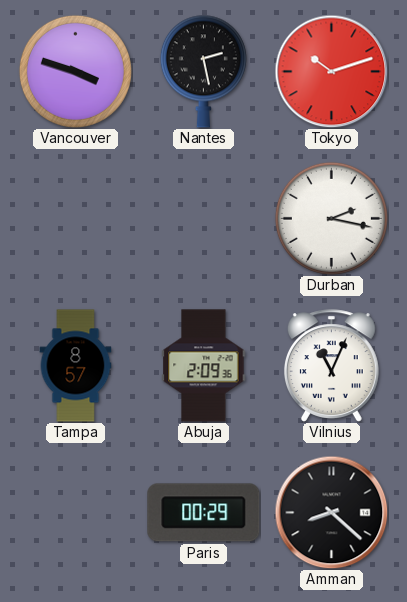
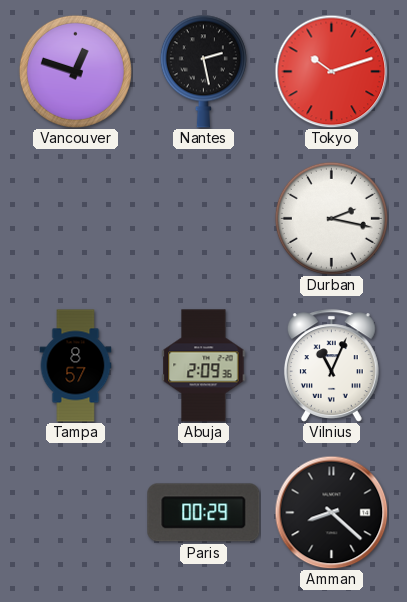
Vancouver: 3:48 -> 12:48
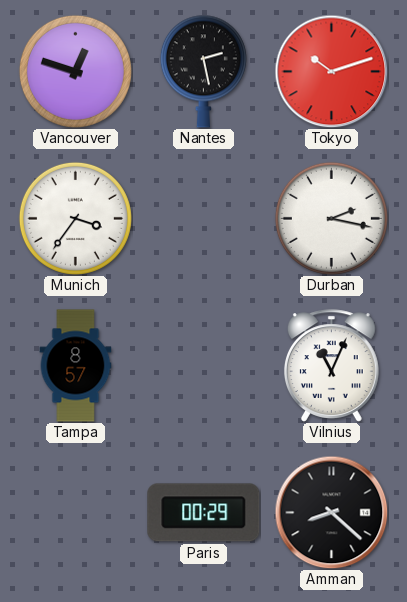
Munich: none -> 3:36
Abuja: 2:09 -> none
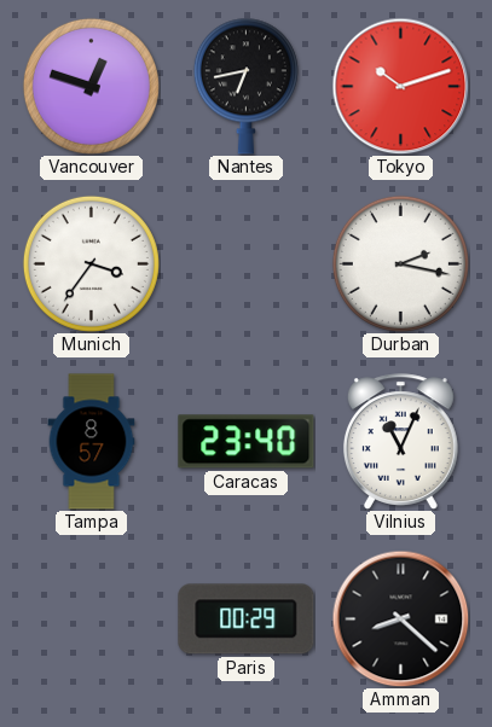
Nantes: 2:28 -> 6:43
Caracas: none -> 23:40
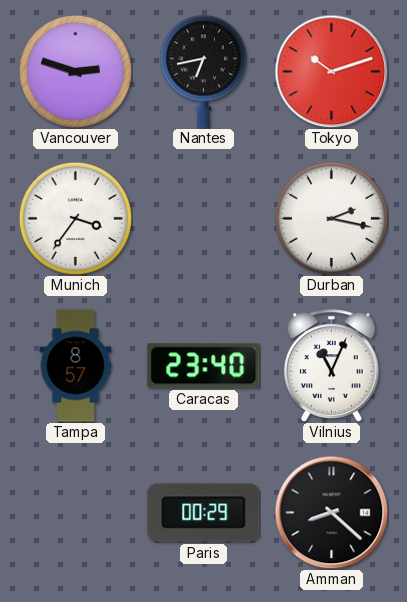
Vancouver: 12:48 -> 2:48
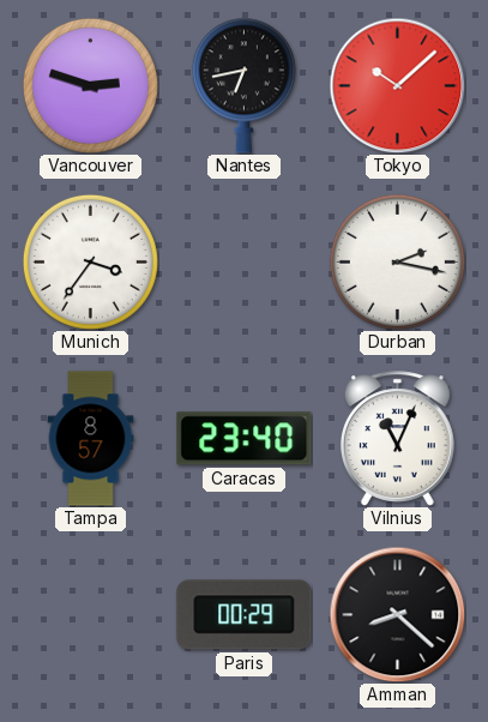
Tokyo: 10:12 -> 10:08
